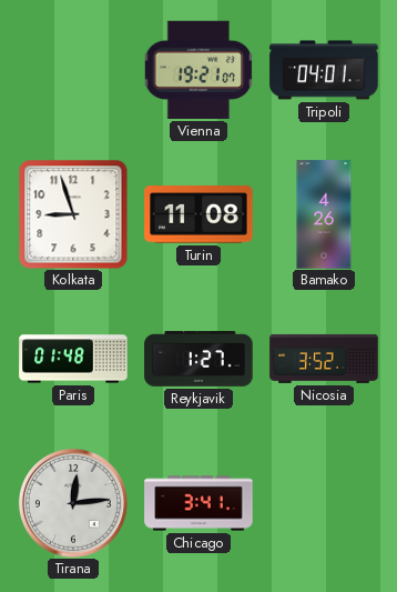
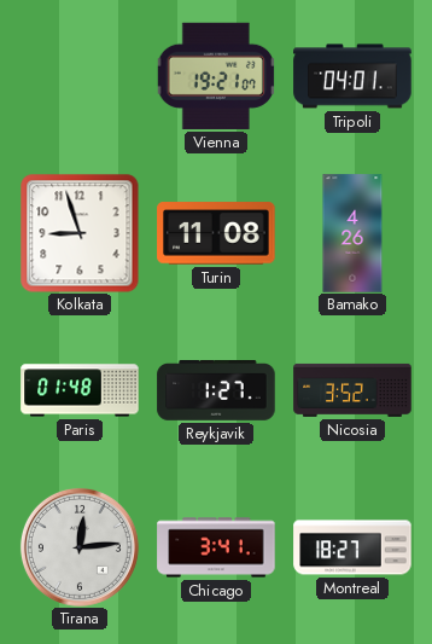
Montreal: none -> 18:27
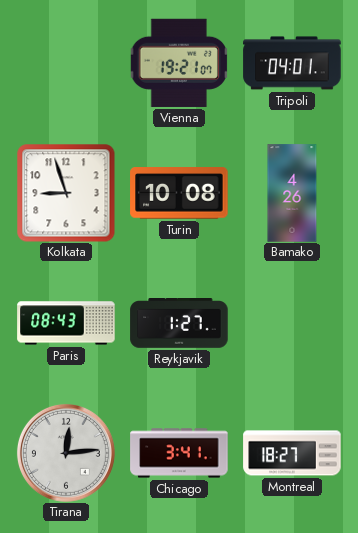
Turin: 11:08 -> 10:08
Paris: 01:48 -> 08:43
Nicosia: 3:52 -> none
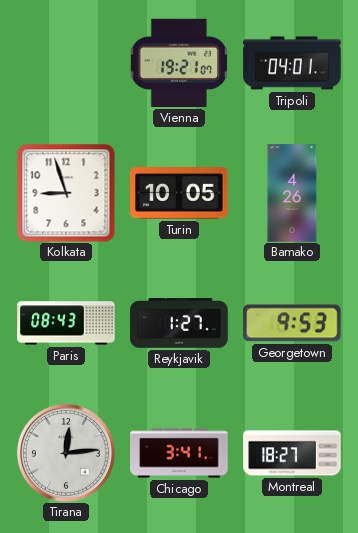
Turin: 10:08 -> 10:05
Georgetown: none -> 9:53
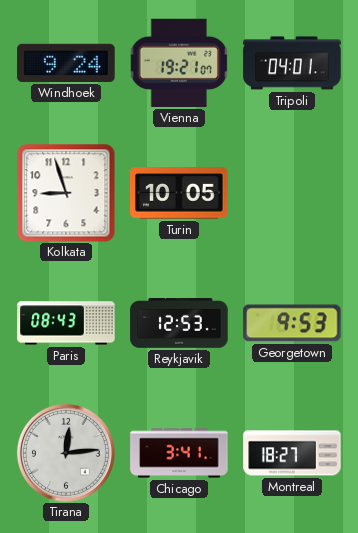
Windhoek: none -> 9:24
Bamako: 4:26 -> none
Reykjavik: 1:27 -> 12:53
